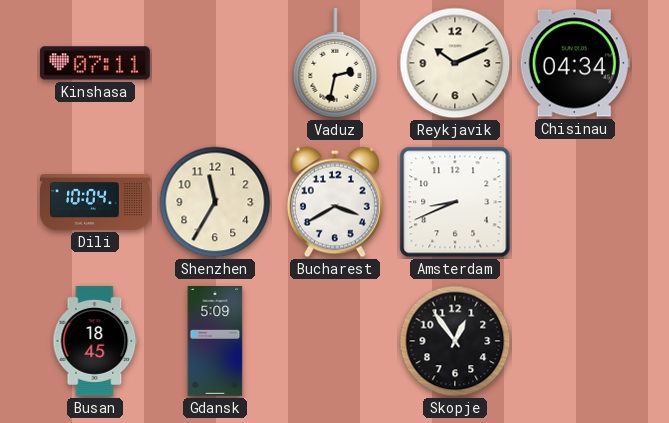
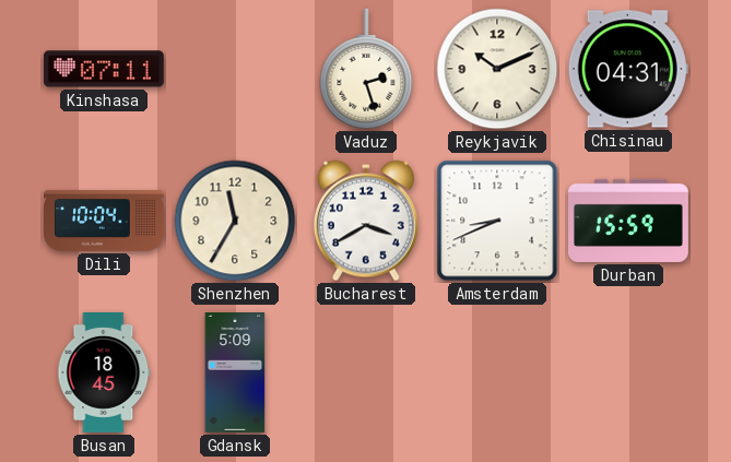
Vaduz: 2:32 -> 2:27
Chisinau: 04:34 -> 04:31
Durban: none -> 15:59
Skopje: 12:54 -> none
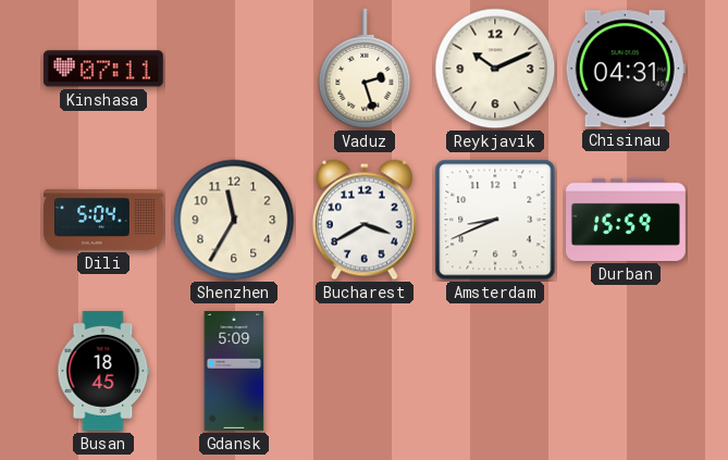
Dili: 10:04 -> 5:04
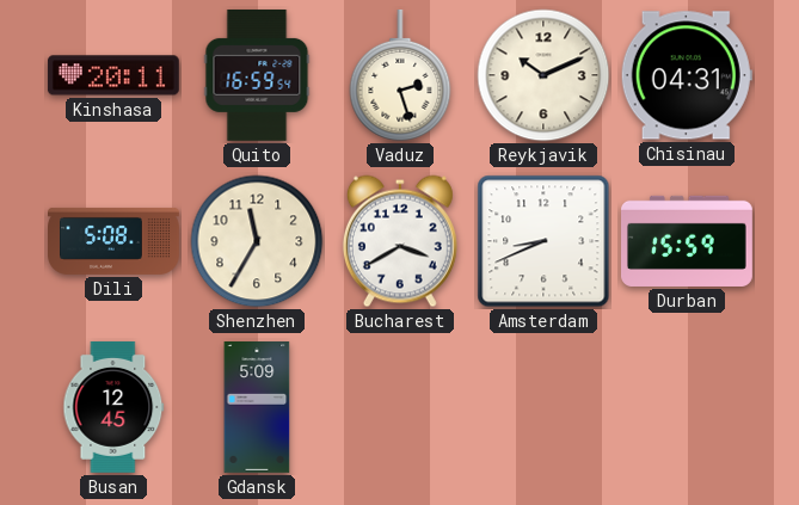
Kinshasa: 07:11 -> 20:11
Quito: none -> 16:59
Dili: 5:04 -> 5:08
Busan: 18:45 -> 12:45
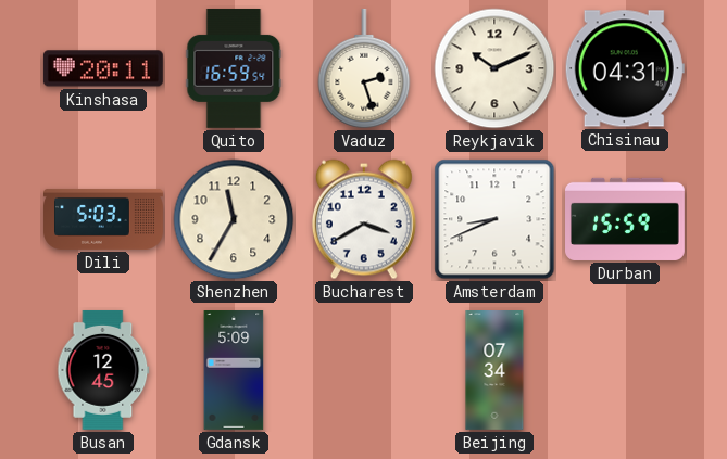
Dili: 5:08 -> 5:03
Beijing: none -> 07:34
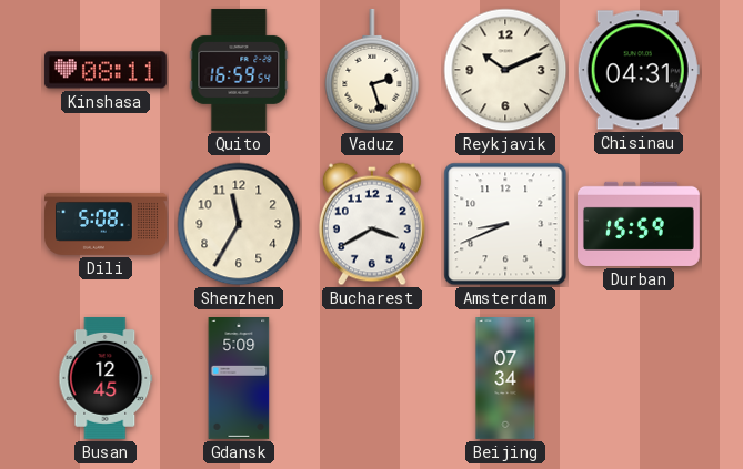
Kinshasa: 20:11 -> 08:11
Dili: 5:03 -> 5:08
